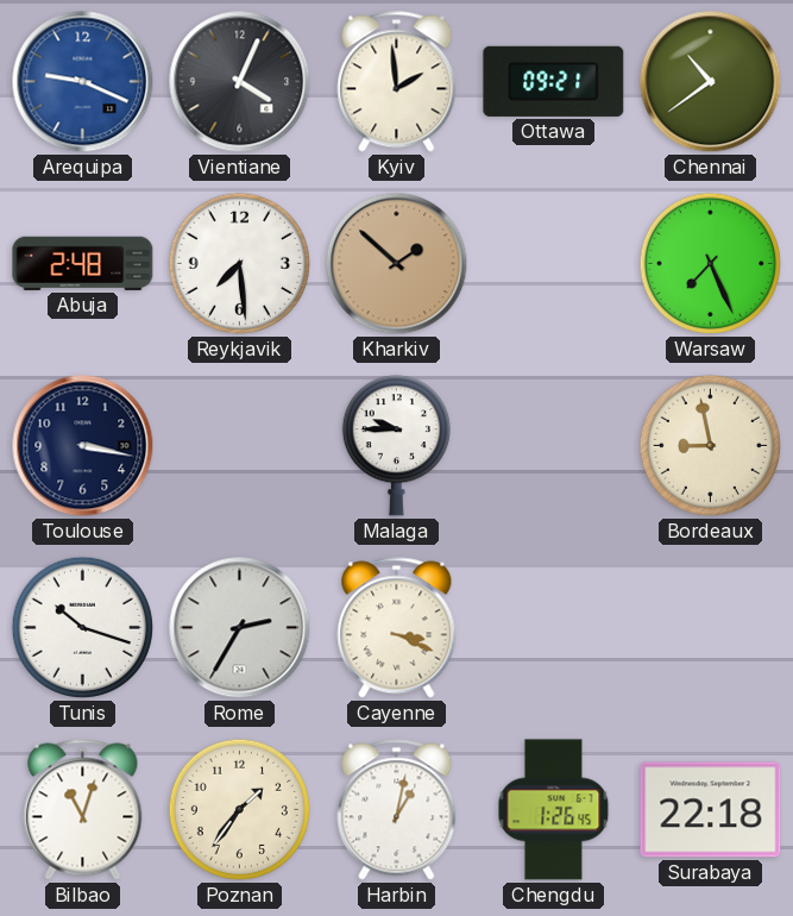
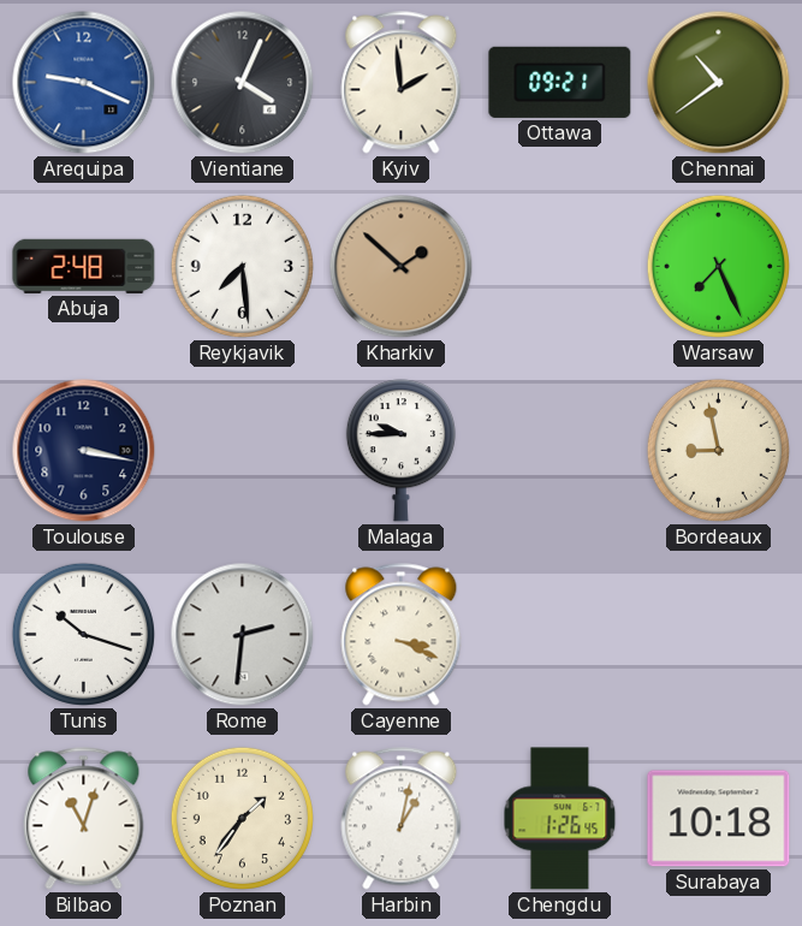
Rome: 2:35 -> 2:31
Surabaya: 22:18 -> 10:18
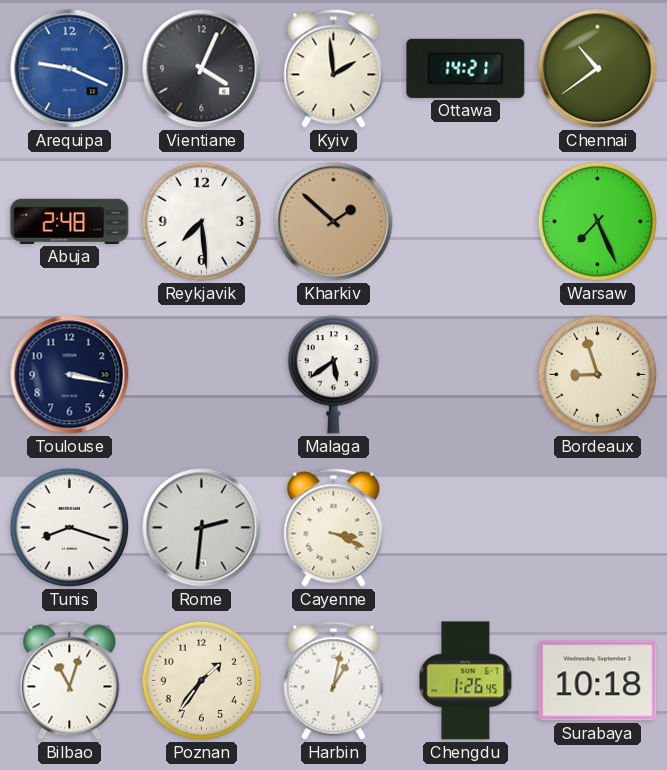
Ottawa: 09:21 -> 14:21
Malaga: 9:45 -> 5:39
Bordeaux: 8:58 -> 8:57
Tunis: 10:18 -> 8:18
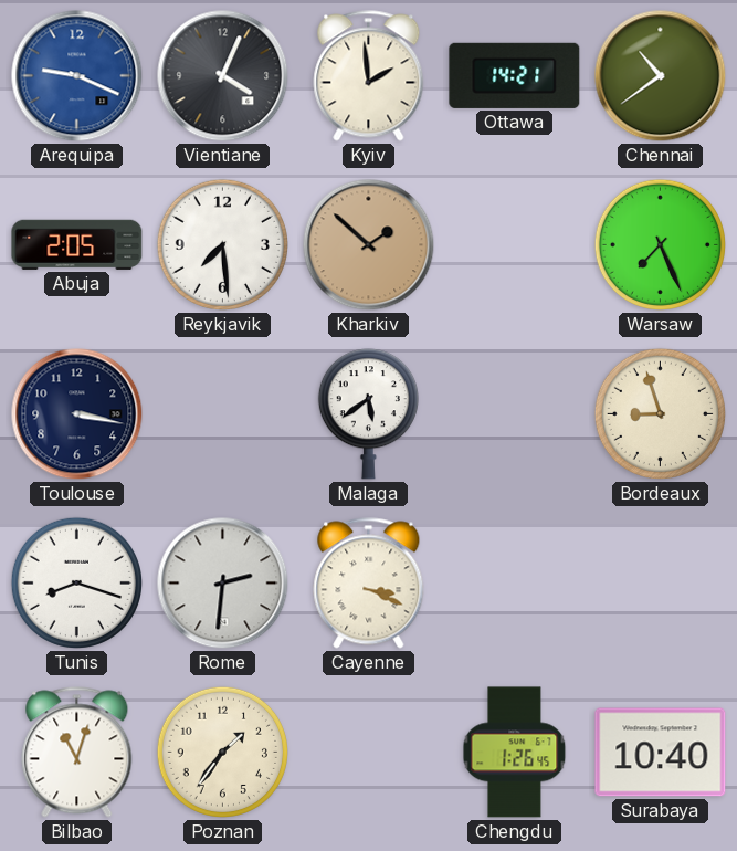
Abuja: 2:48 -> 2:05
Harbin: 1:02 -> none
Surabaya: 10:18 -> 10:40
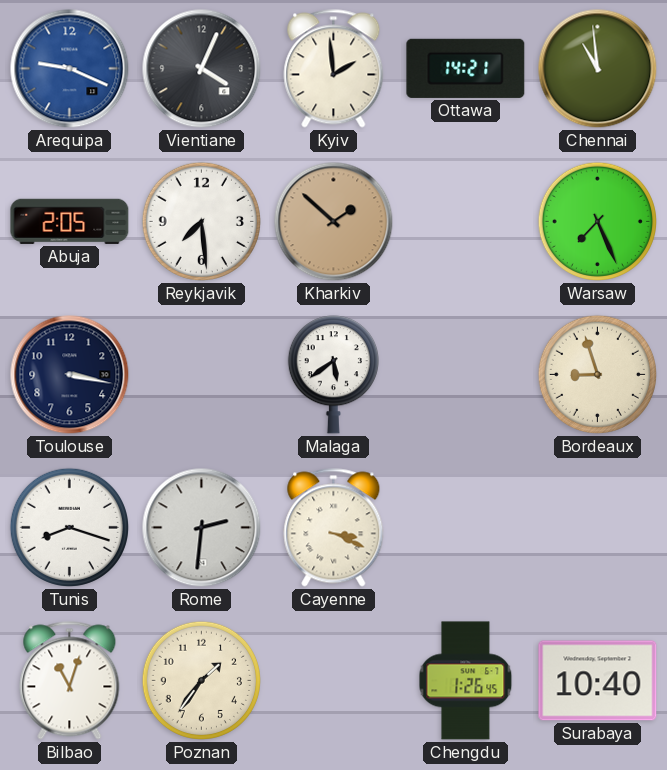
Chennai: 10:39 -> 10:59
